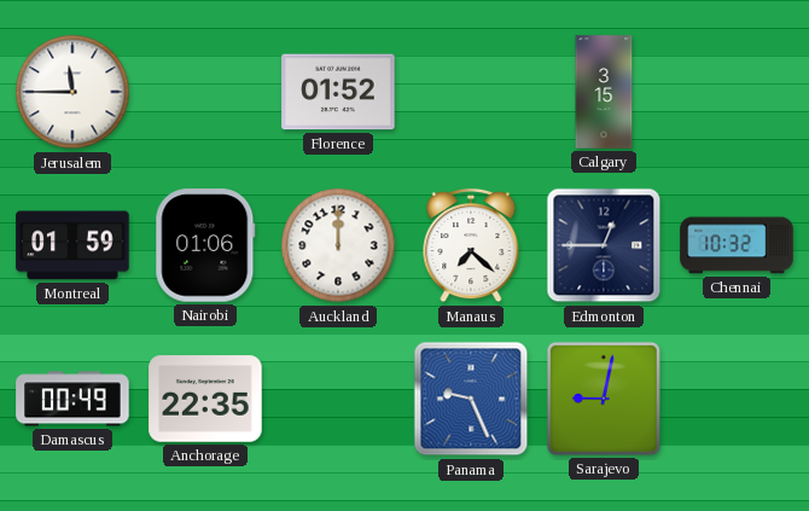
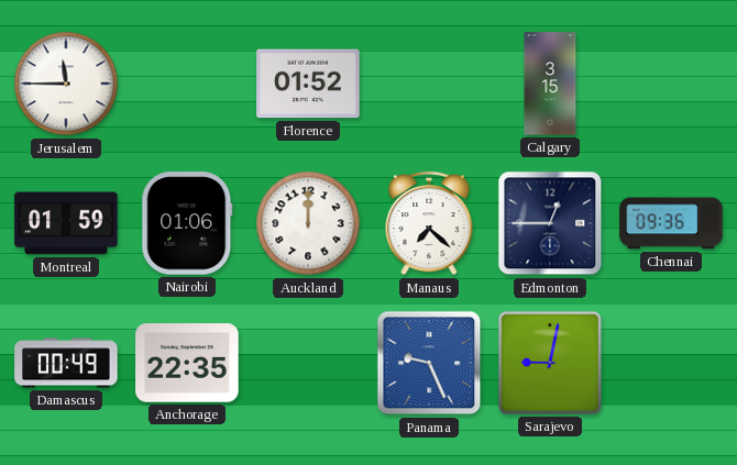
Chennai: 10:32 -> 09:36
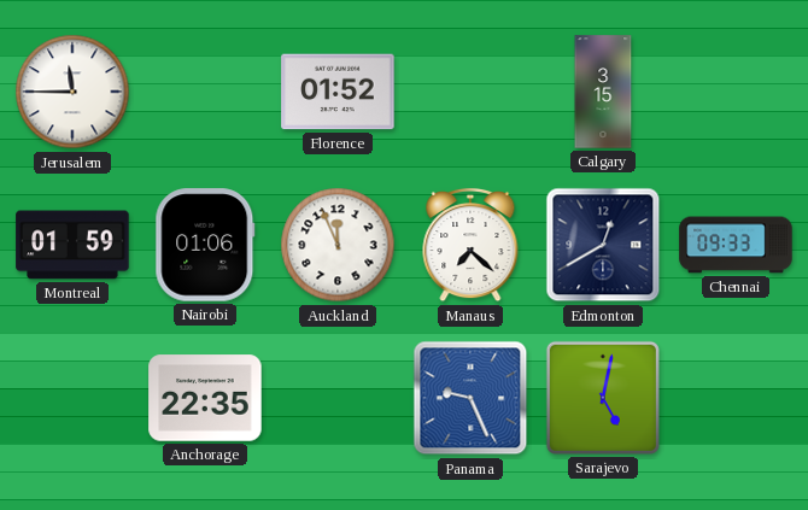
Auckland: 12:00 -> 11:56
Edmonton: 12:45 -> 12:40
Chennai: 09:36 -> 09:33
Damascus: 00:49 -> none
Sarajevo: 9:02 -> 5:02
